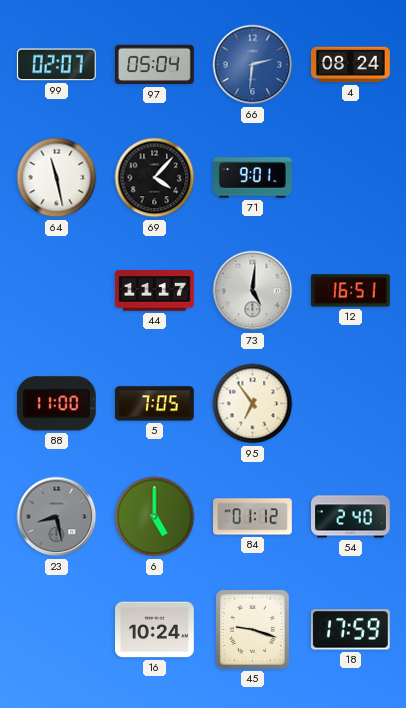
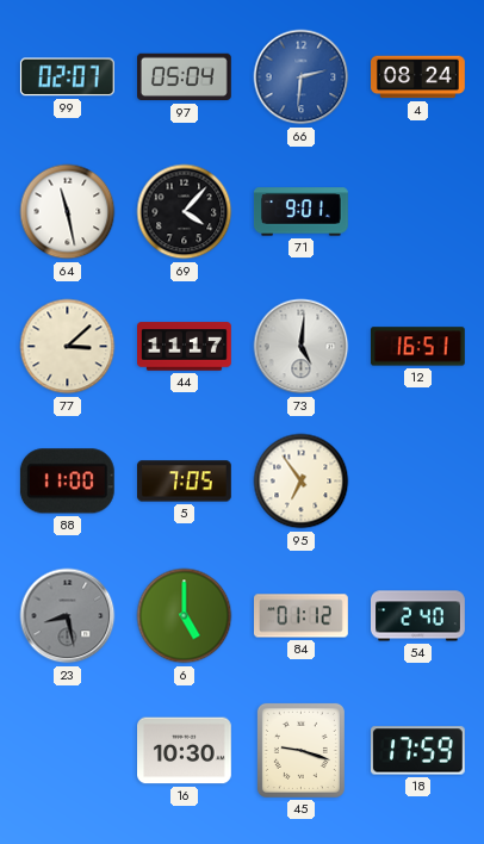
77: none -> 3:08
16: 10:24 -> 10:30
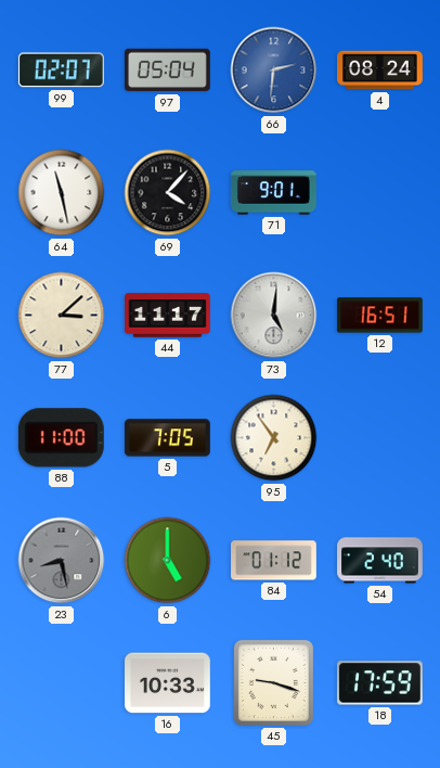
16: 10:30 -> 10:33
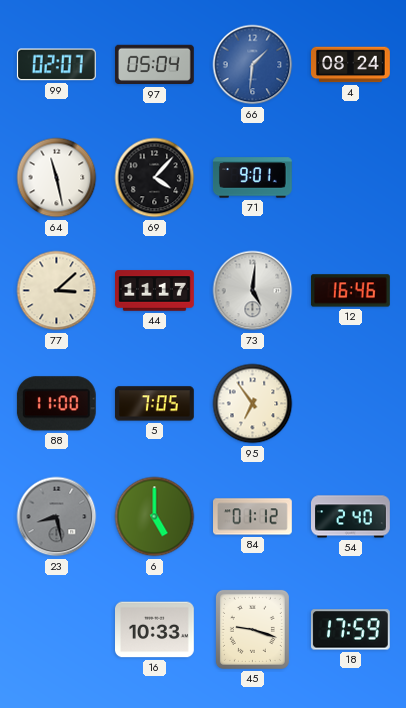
66: 2:31 -> 1:31
12: 16:51 -> 16:46
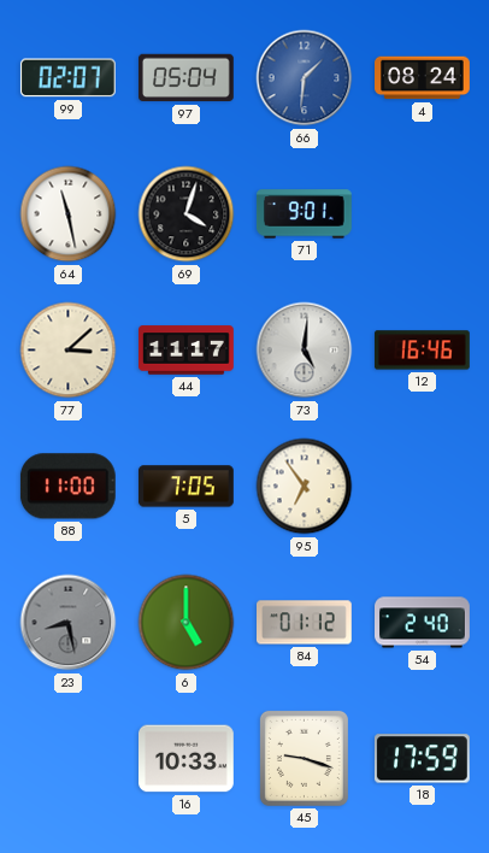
69: 4:07 -> 4:03
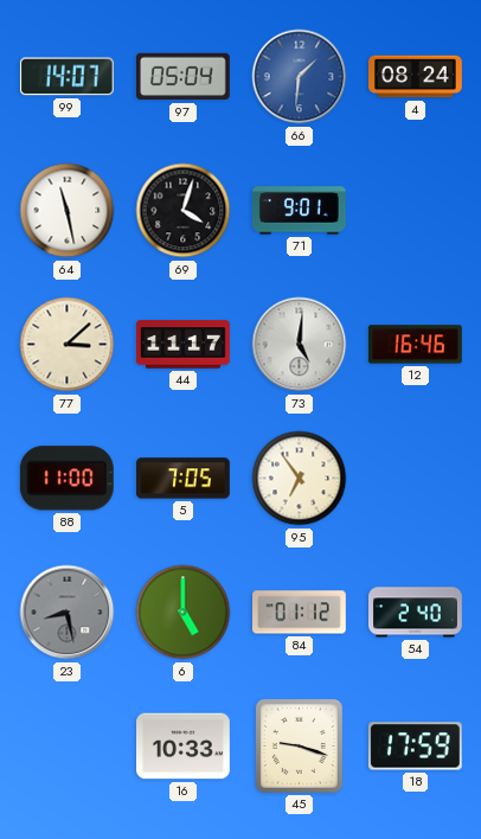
99: 02:07 -> 14:07
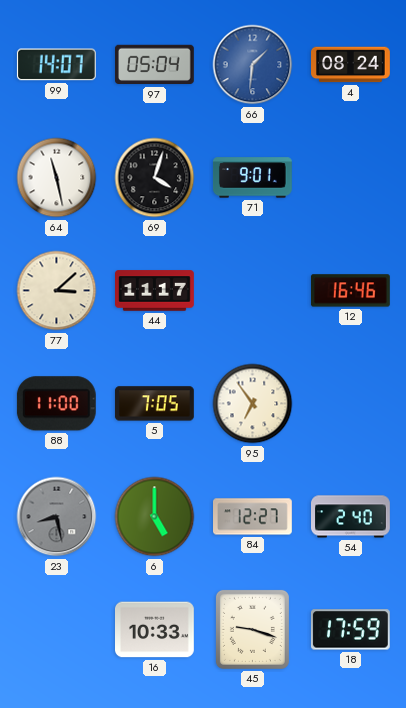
73: 5:01 -> none
84: 01:12 -> 12:27
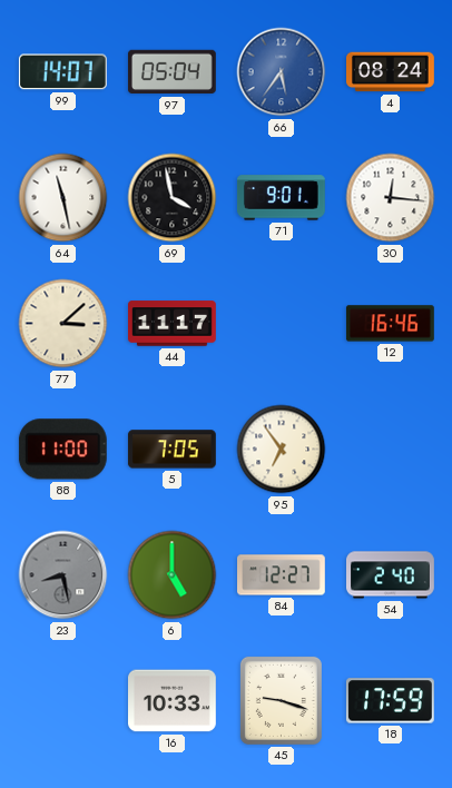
66: 1:31 -> 5:36
69: 4:03 -> 3:58
30: none -> 12:16
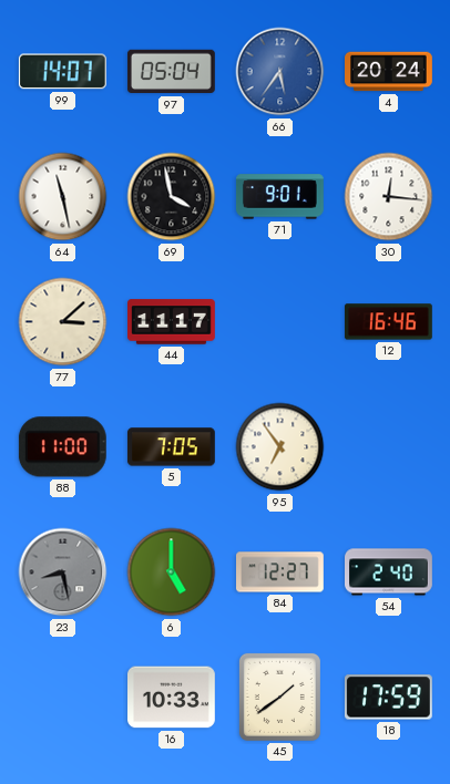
4: 08:24 -> 20:24
45: 9:18 -> 1:39
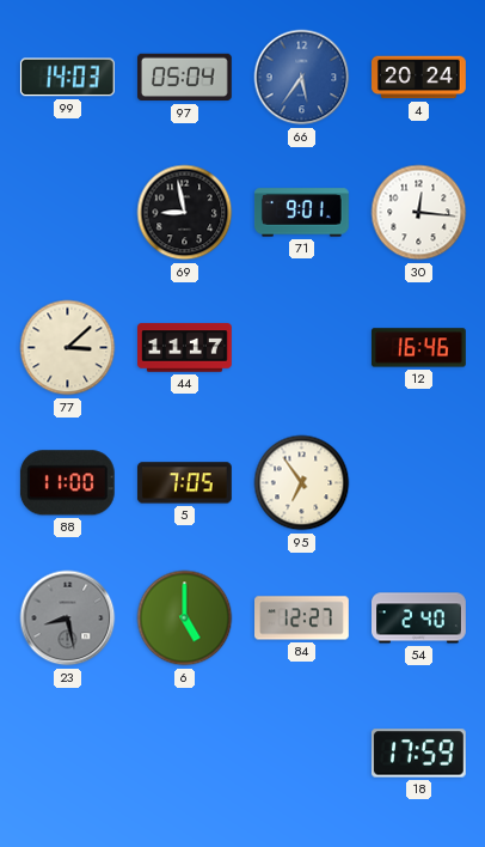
99: 14:07 -> 14:03
64: 11:28 -> none
69: 3:58 -> 8:58
16: 10:33 -> none
45: 1:39 -> none
